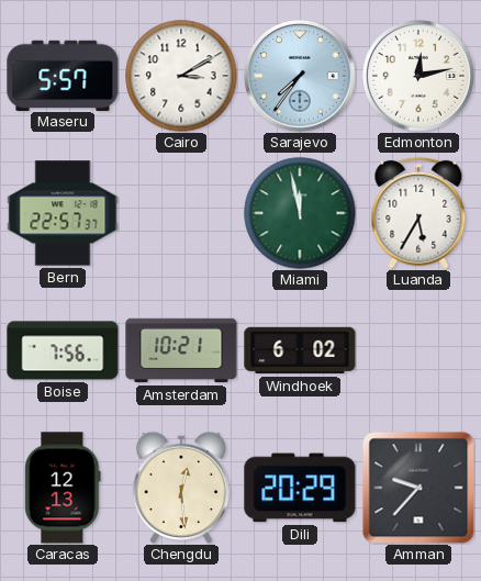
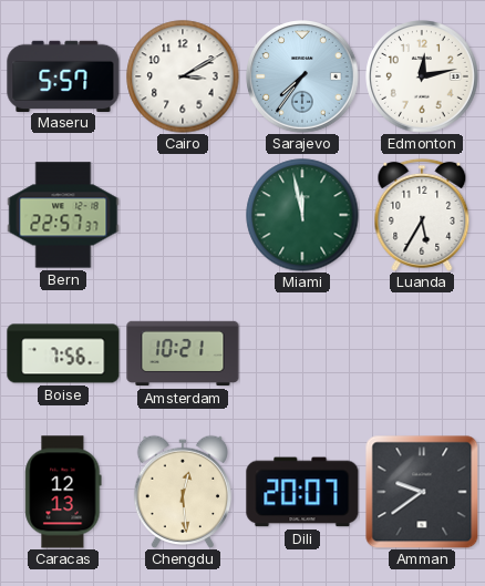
Windhoek: 6:02 -> none
Dili: 20:29 -> 20:07
Amman: 9:37 -> 9:39
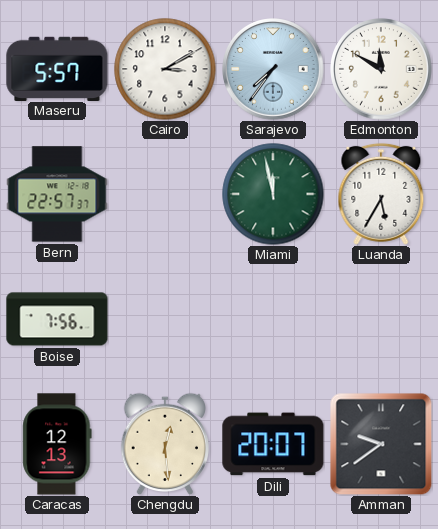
Edmonton: 12:13 -> 11:50
Amsterdam: 10:21 -> none
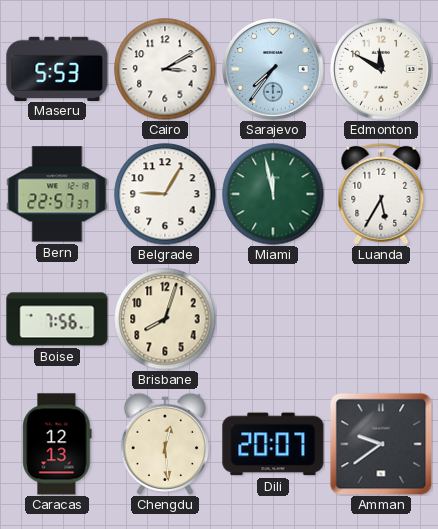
Maseru: 5:57 -> 5:53
Belgrade: none -> 9:05
Brisbane: none -> 8:03
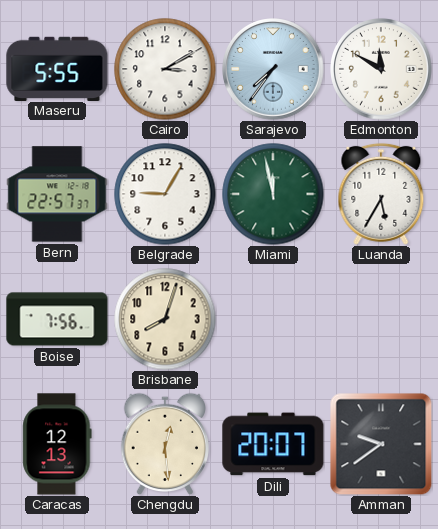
Maseru: 5:53 -> 5:55
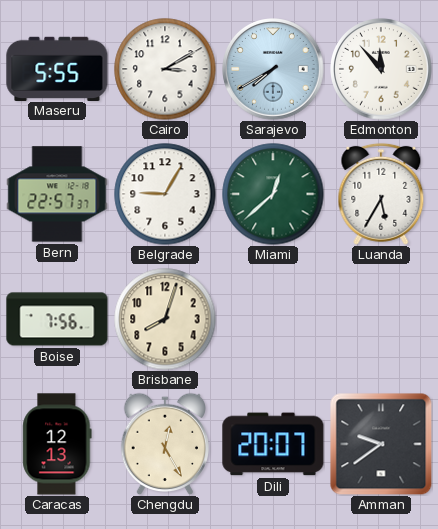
Sarajevo: 7:36 -> 7:40
Edmonton: 11:50 -> 11:53
Miami: 11:58 -> 12:38
Chengdu: 12:29 -> 12:25
